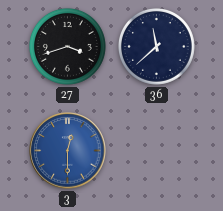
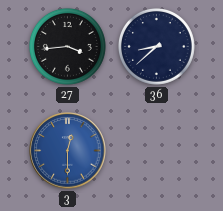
27: 3:42 -> 3:44
36: 11:38 -> 8:38
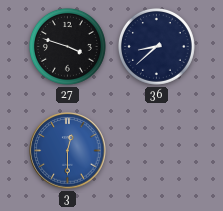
27: 3:44 -> 3:48
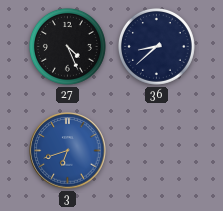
27: 3:48 -> 4:26
3: 12:30 -> 6:42
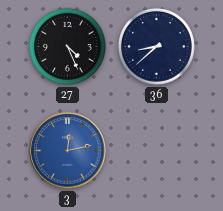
3: 6:42 -> 12:13
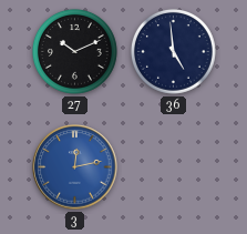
27: 4:26 -> 10:11
36: 8:38 -> 4:59
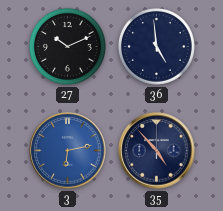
3: 12:13 -> 6:13
35: none -> 4:53
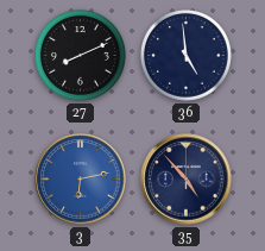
27: 10:11 -> 8:11
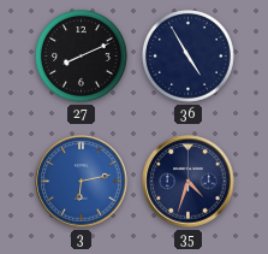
36: 4:59 -> 4:55
35: 4:53 -> 4:33
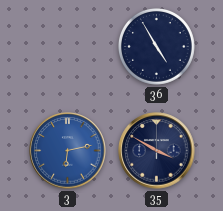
27: 8:11 -> none
35: 4:33 -> 3:50
